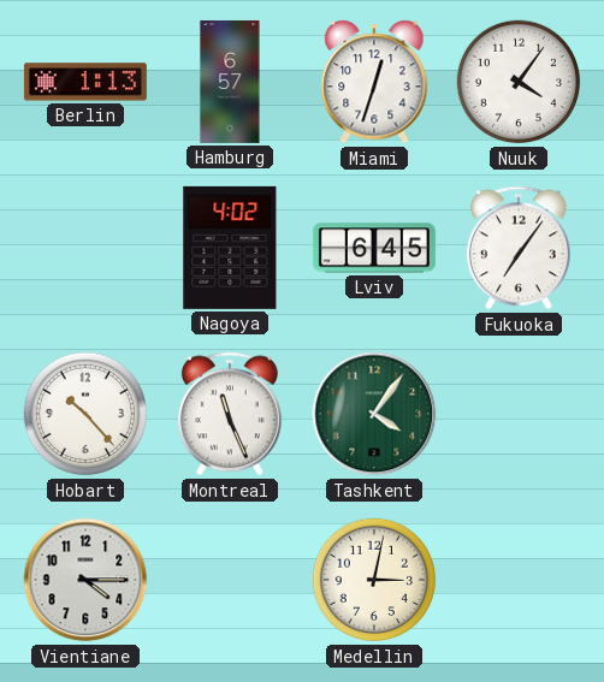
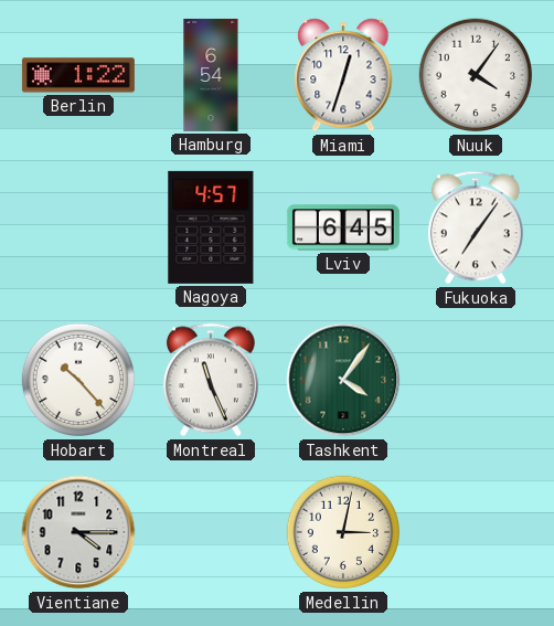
Berlin: 1:13 -> 1:22
Hamburg: 6:57 -> 6:54
Nagoya: 4:02 -> 4:57
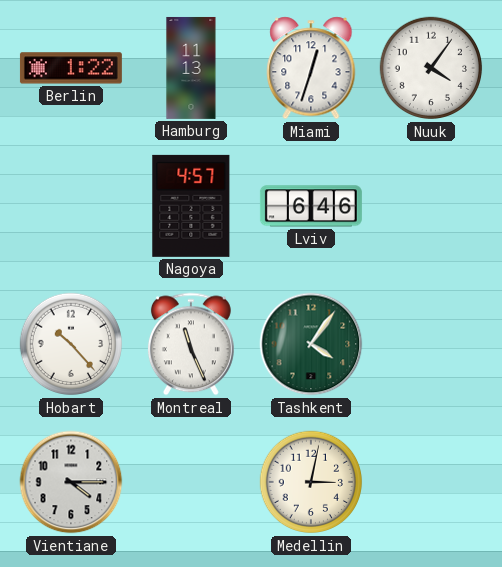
Hamburg: 6:54 -> 11:13
Lviv: 6:45 -> 6:46
Fukuoka: 7:06 -> none
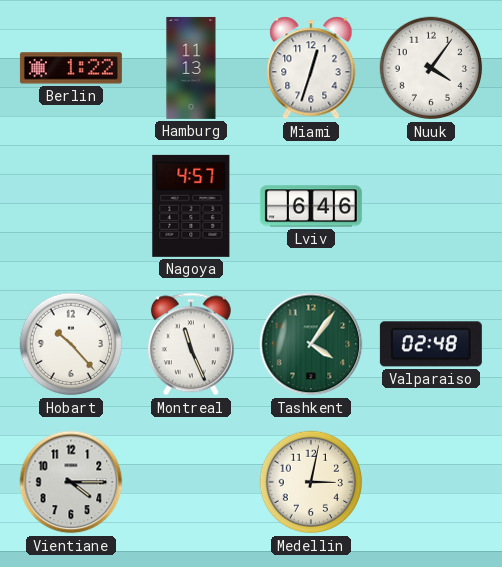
Valparaiso: none -> 02:48
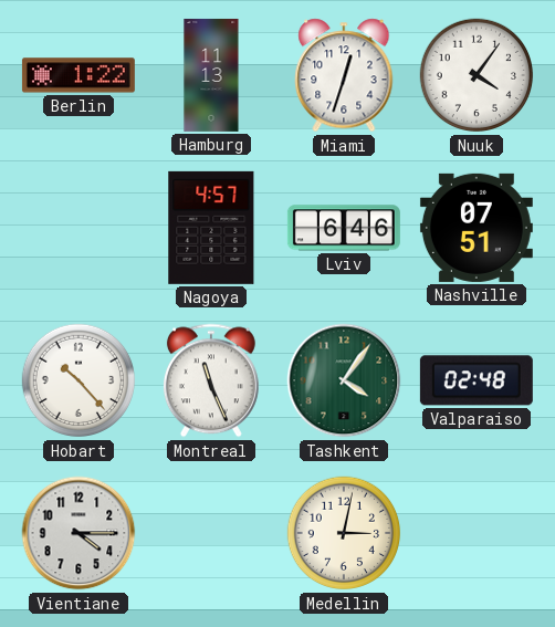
Nashville: none -> 07:51
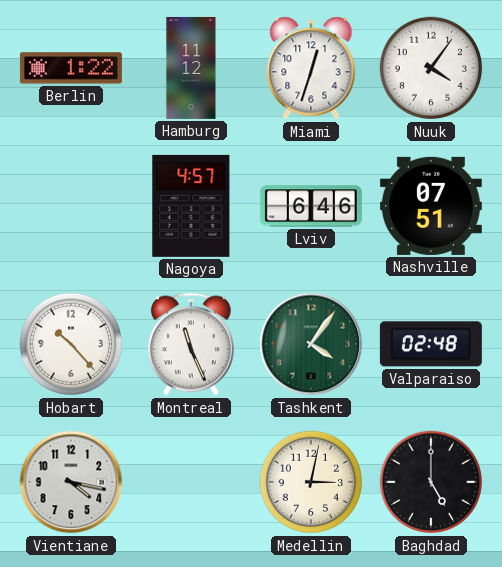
Hamburg: 11:13 -> 11:12
Vientiane: 4:15 -> 4:17
Baghdad: none -> 5:00
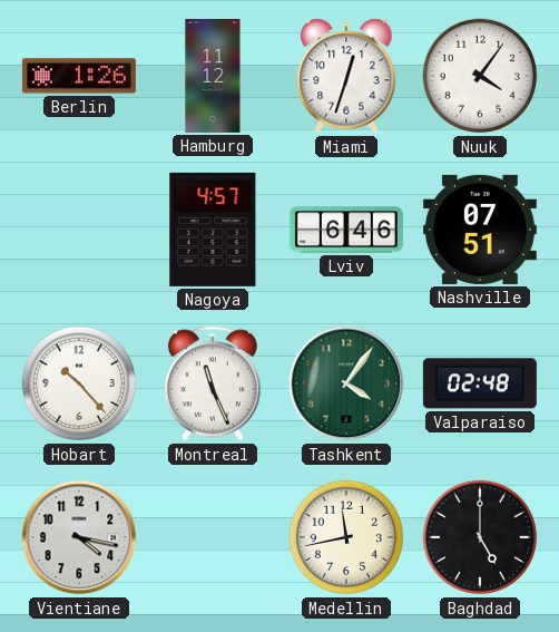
Berlin: 1:22 -> 1:26
Medellin: 3:02 -> 11:43
